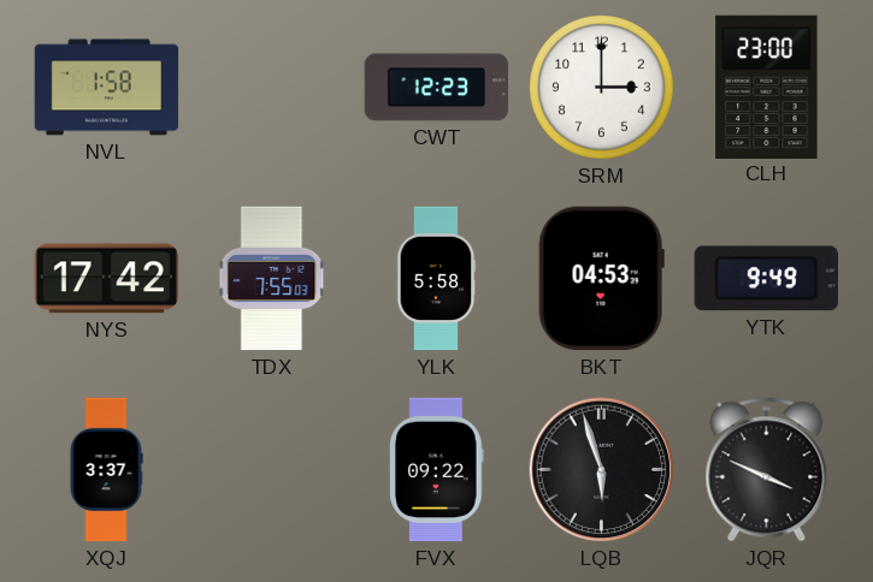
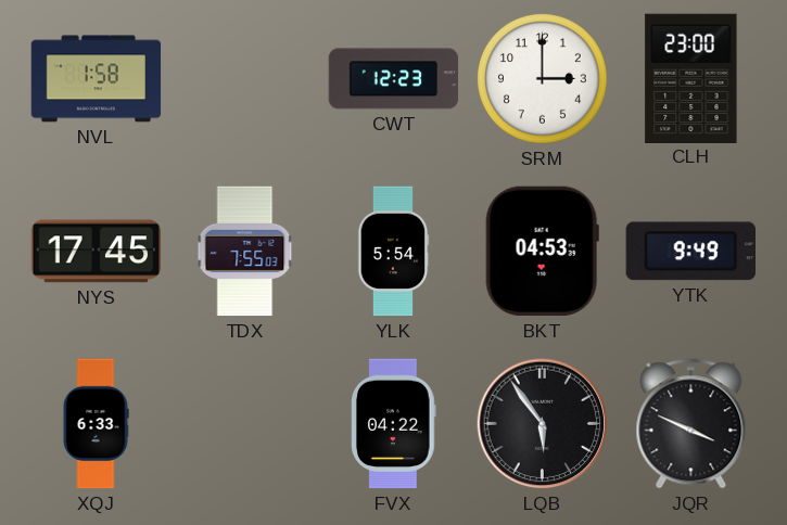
NYS: 17:42 -> 17:45
YLK: 5:58 -> 5:54
XQJ: 3:37 -> 6:33
FVX: 09:22 -> 04:22
LQB: 5:57 -> 5:54
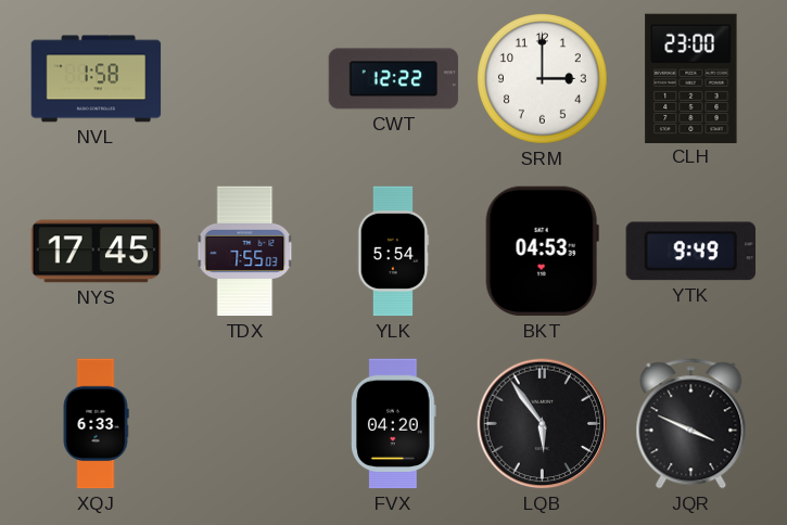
CWT: 12:23 -> 12:22
FVX: 04:22 -> 04:20
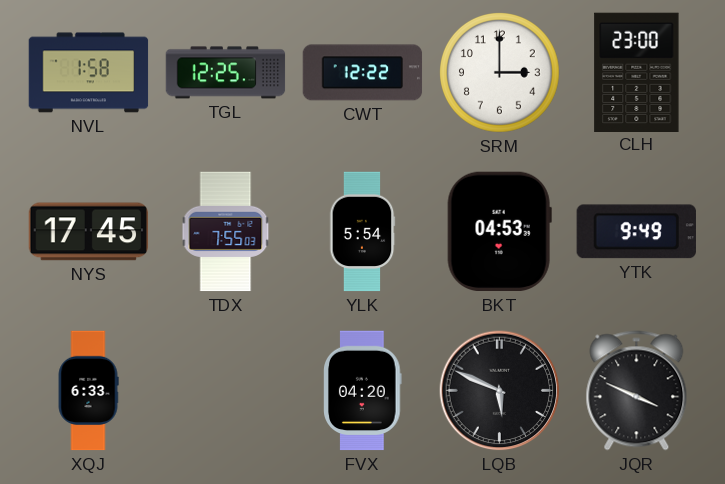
TGL: none -> 12:25
LQB: 5:54 -> 5:49
